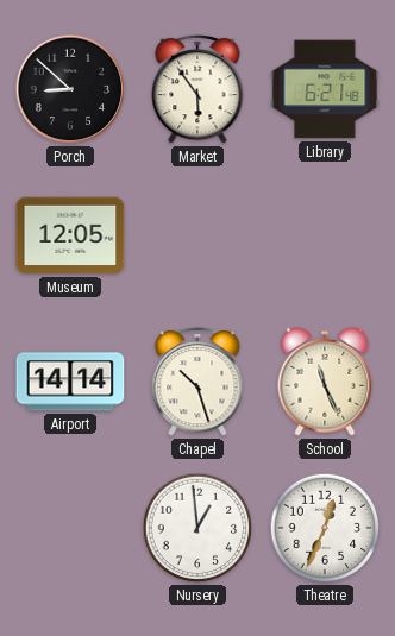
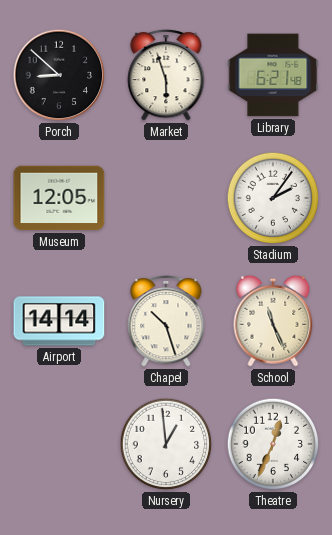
Market: 5:54 -> 5:57
Stadium: none -> 2:06
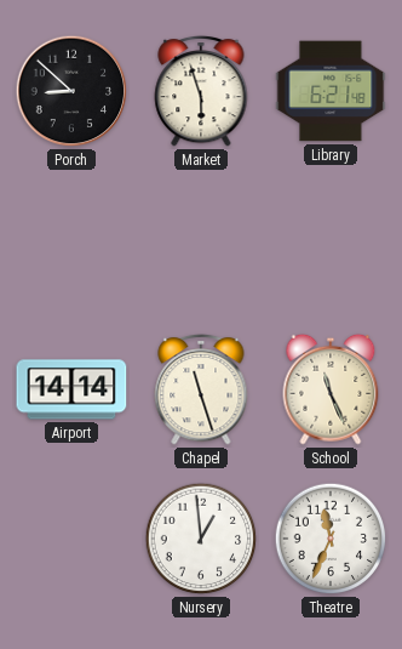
Museum: 12:05 -> none
Stadium: 2:06 -> none
Chapel: 10:27 -> 11:27
Theatre: 12:34 -> 11:34
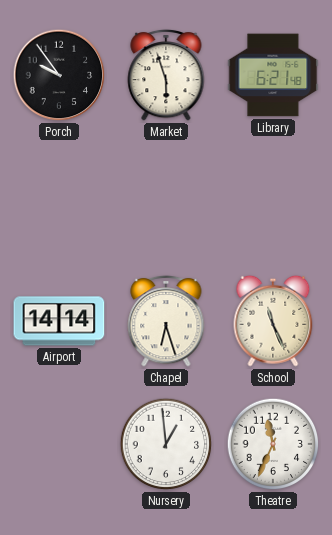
Porch: 8:52 -> 9:54
Chapel: 11:27 -> 6:27
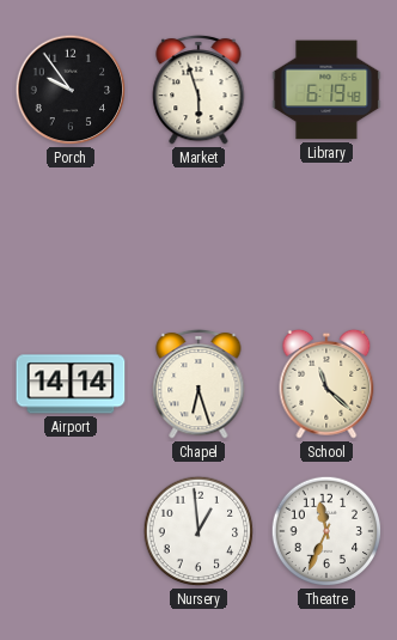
Library: 6:21 -> 6:19
School: 11:26 -> 11:22
